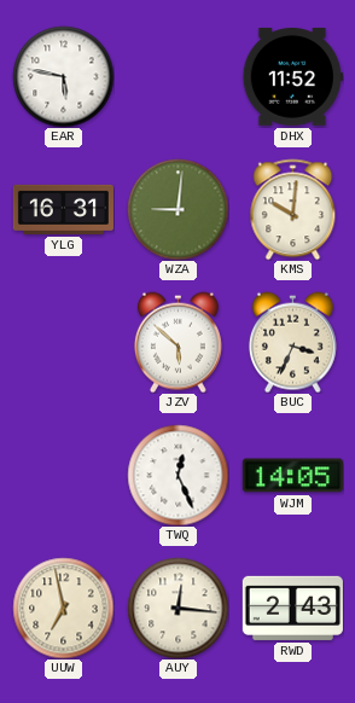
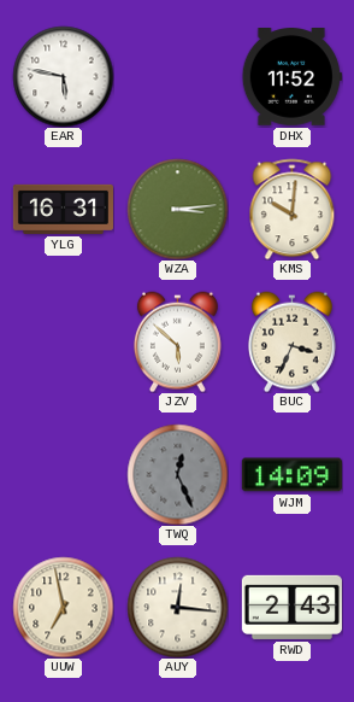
WZA: 9:01 -> 3:14
TWQ dial: white -> grey
WJM: 14:05 -> 14:09
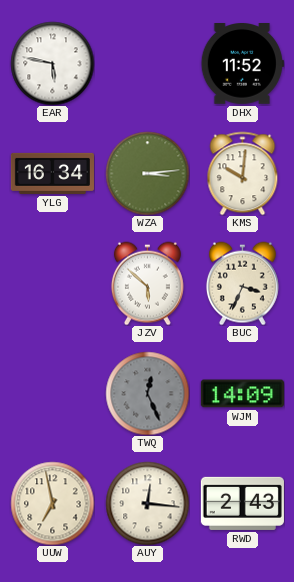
YLG: 16:31 -> 16:34
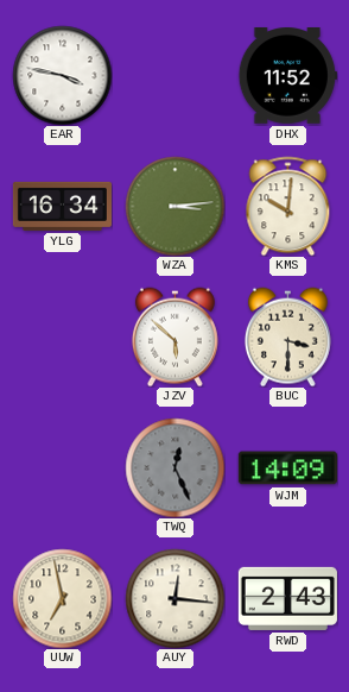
EAR: 5:47 -> 3:47
BUC: 3:34 -> 3:30
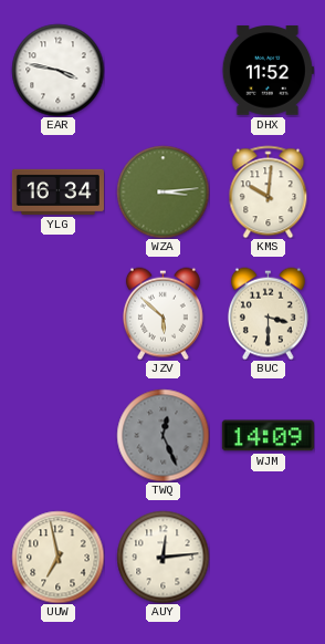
AUY: 12:16 -> 12:14
RWD: 2:43 -> none
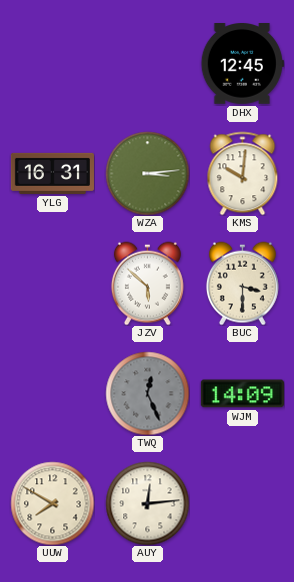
EAR: 3:47 -> none
DHX: 11:52 -> 12:45
YLG: 16:34 -> 16:31
UUW: 6:58 -> 7:50
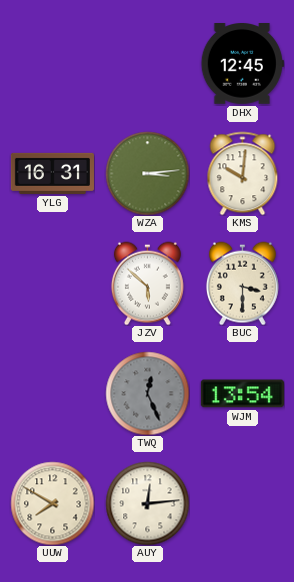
WJM: 14:09 -> 13:54
